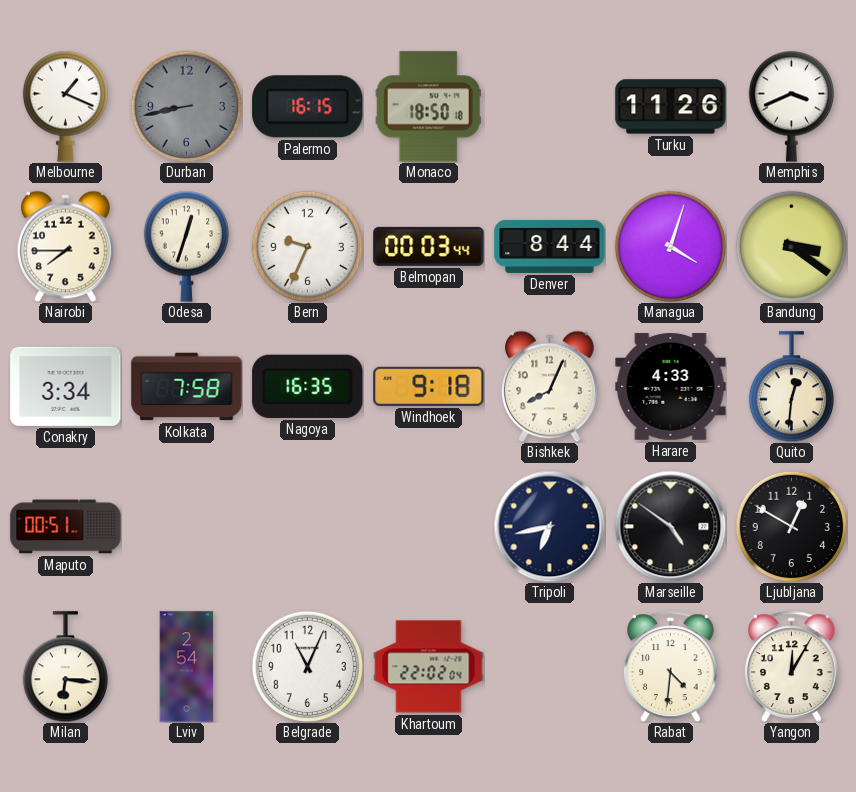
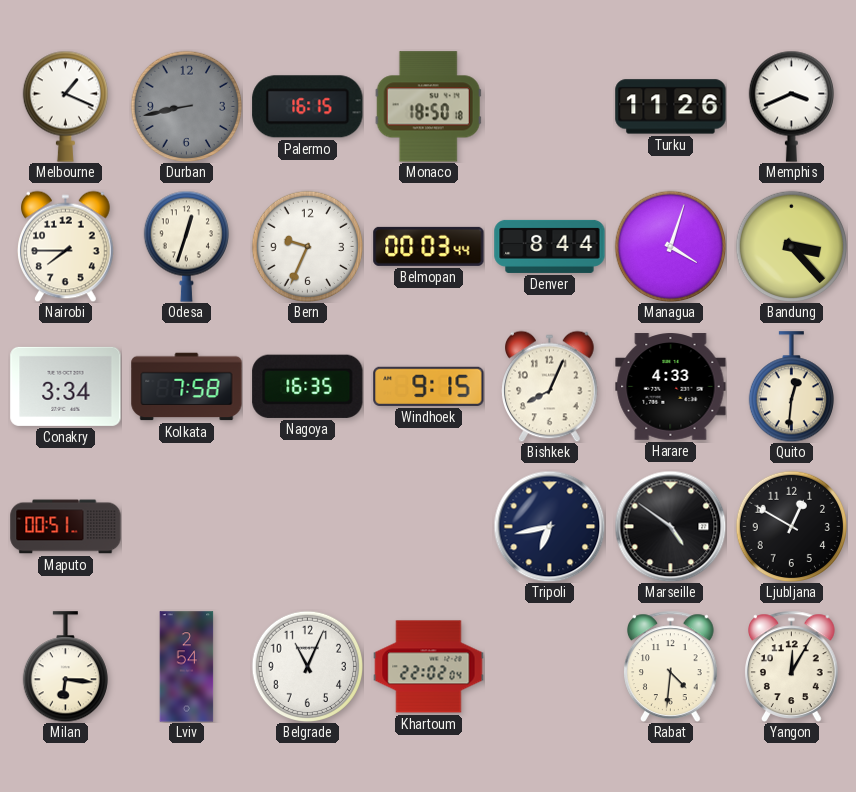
Bandung: 3:21 -> 3:23
Windhoek: 9:18 -> 9:15
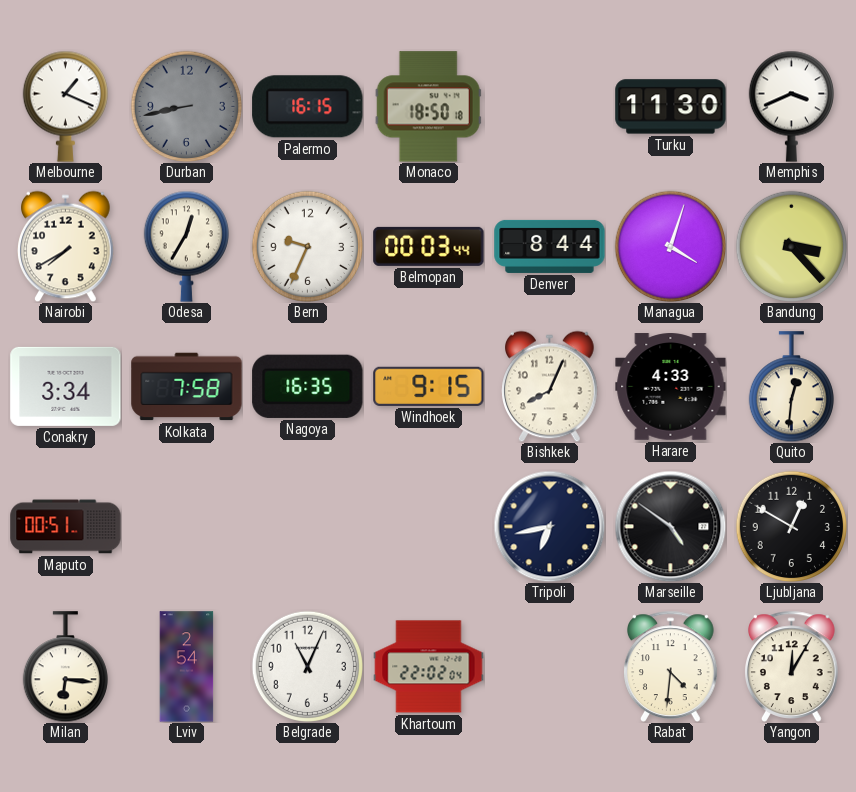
Turku: 11:26 -> 11:30
Nairobi: 7:45 -> 7:40
Odesa: 12:33 -> 12:35
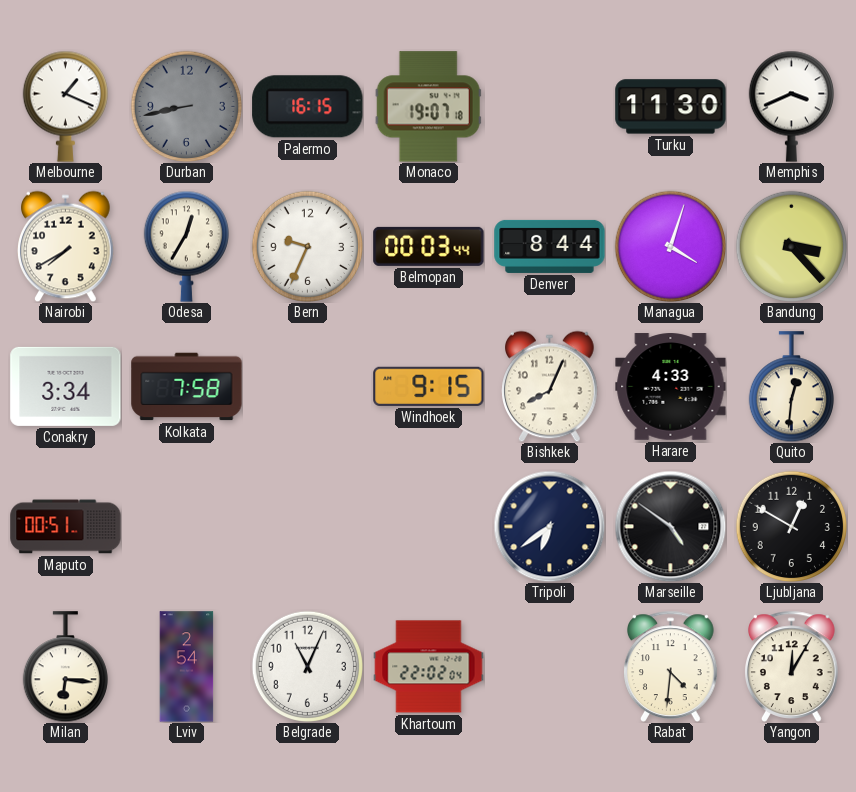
Monaco: 18:50 -> 19:07
Nagoya: 16:35 -> none
Tripoli: 6:43 -> 6:39
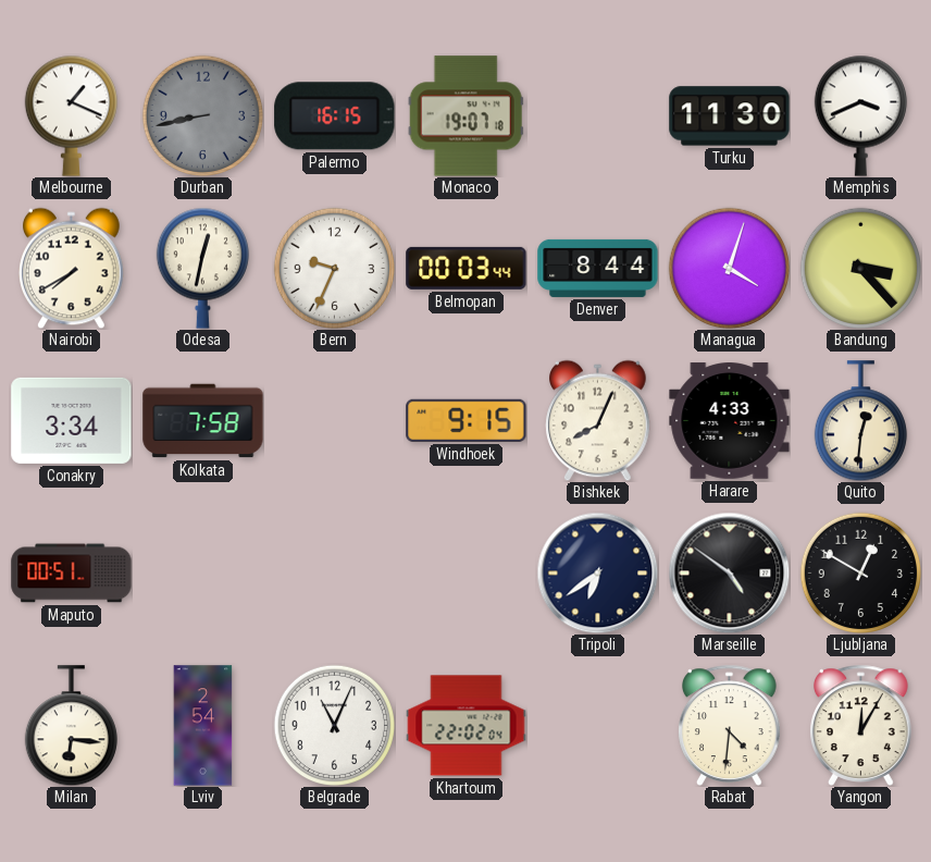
Odesa: 12:35 -> 12:32
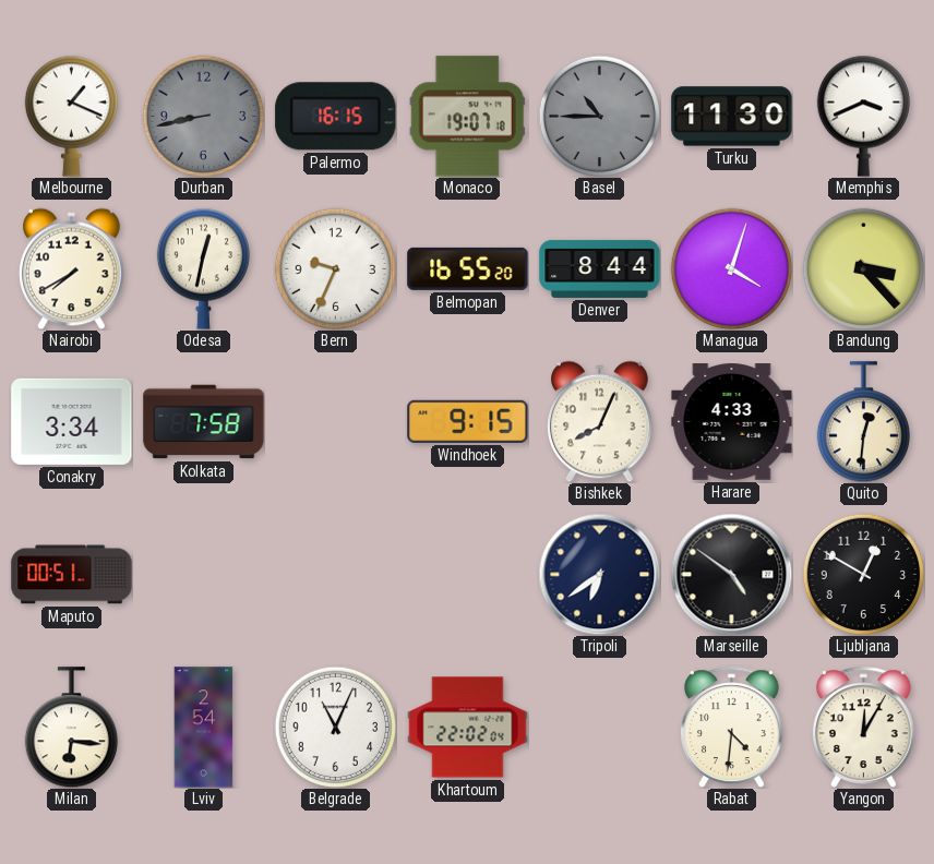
Basel: none -> 10:45
Belmopan: 00:03 -> 16:55
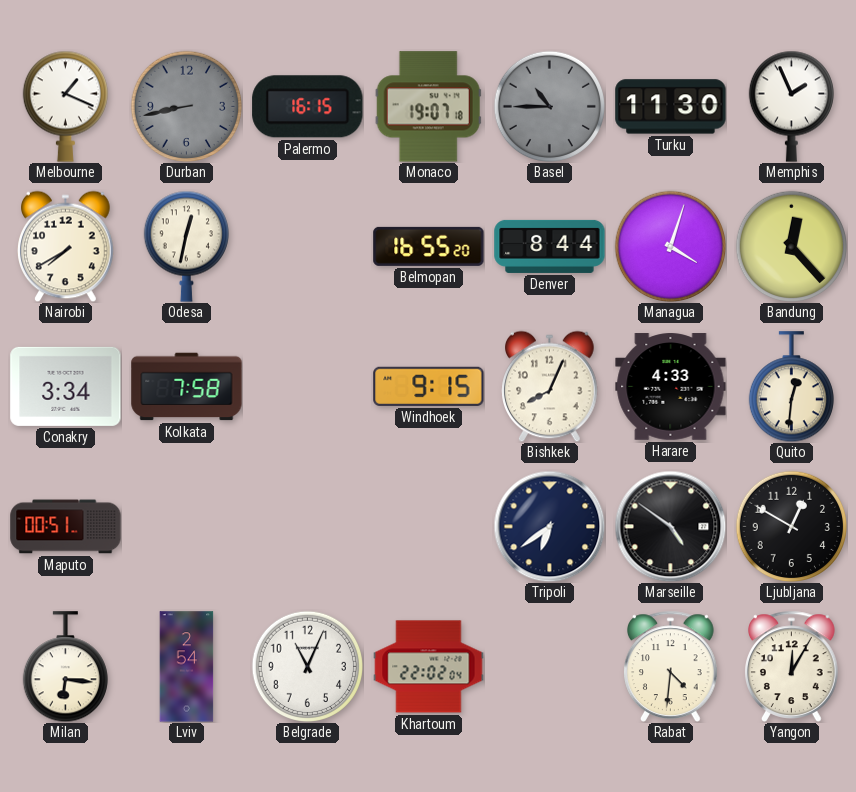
Memphis: 3:41 -> 1:56
Bern: 9:34 -> none
Bandung: 3:23 -> 12:23
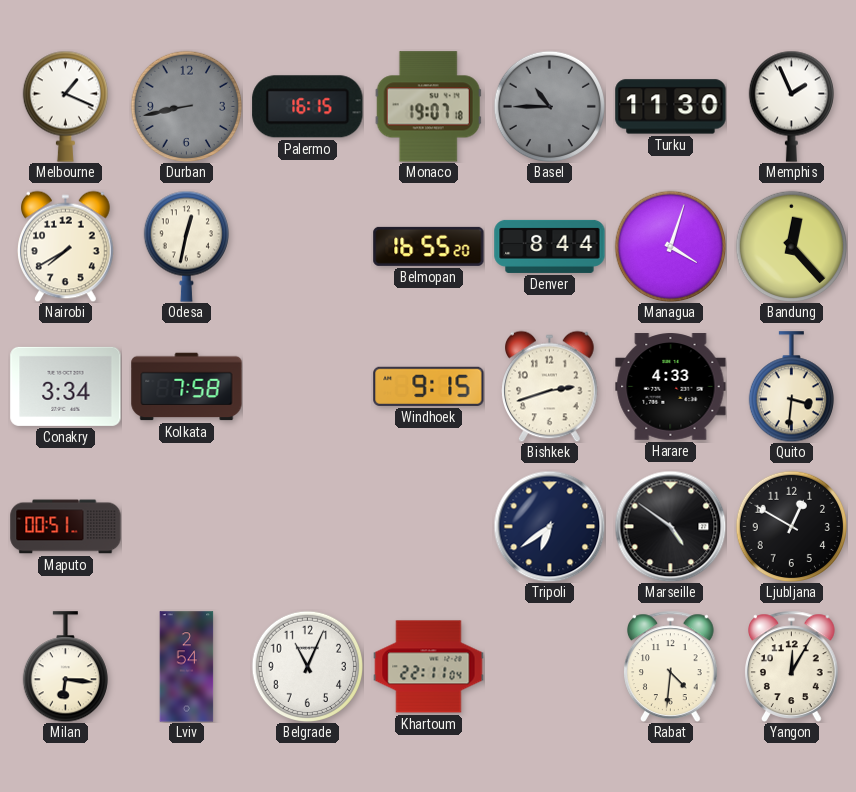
Bishkek: 8:04 -> 2:42
Quito: 12:31 -> 3:31
Khartoum: 22:02 -> 22:11
